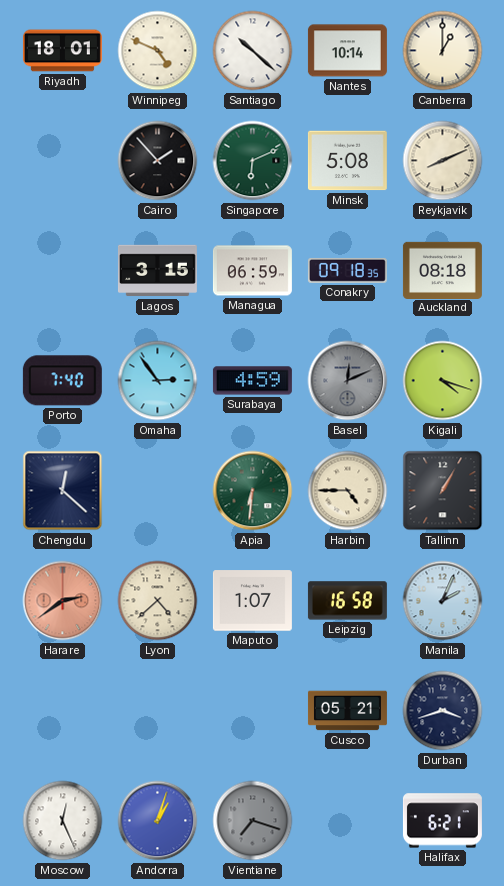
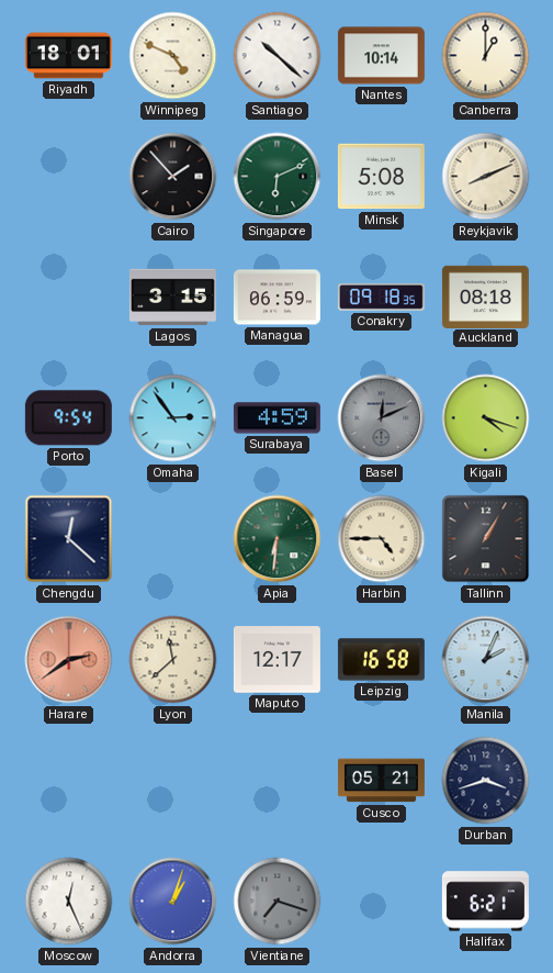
Porto: 7:40 -> 9:54
Lyon: 4:38 -> 11:38
Maputo: 1:07 -> 12:17
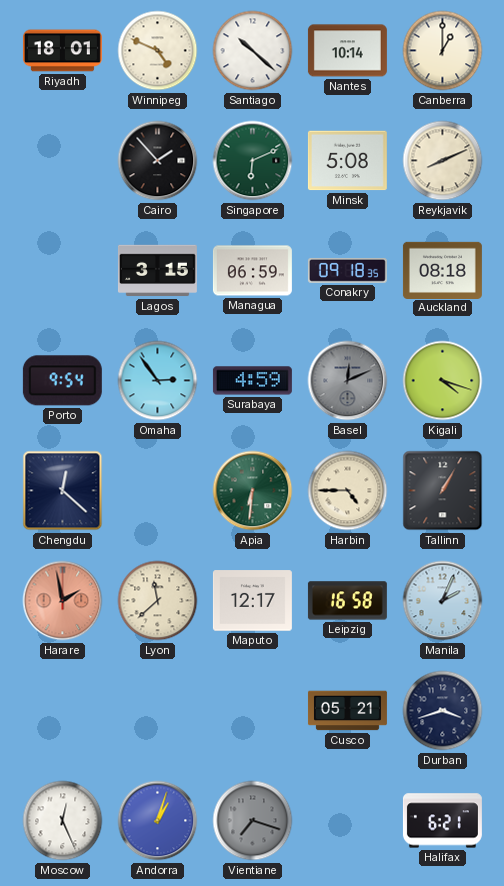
Harare: 2:39 -> 1:58
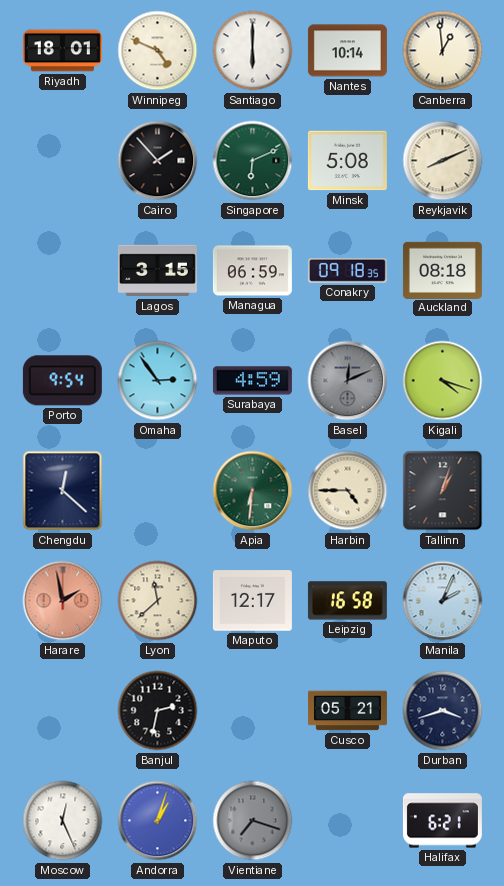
Santiago: 10:22 -> 6:00
Canberra: 1:00 -> 12:59
Tallinn: 1:05 -> 1:03
Banjul: none -> 2:32
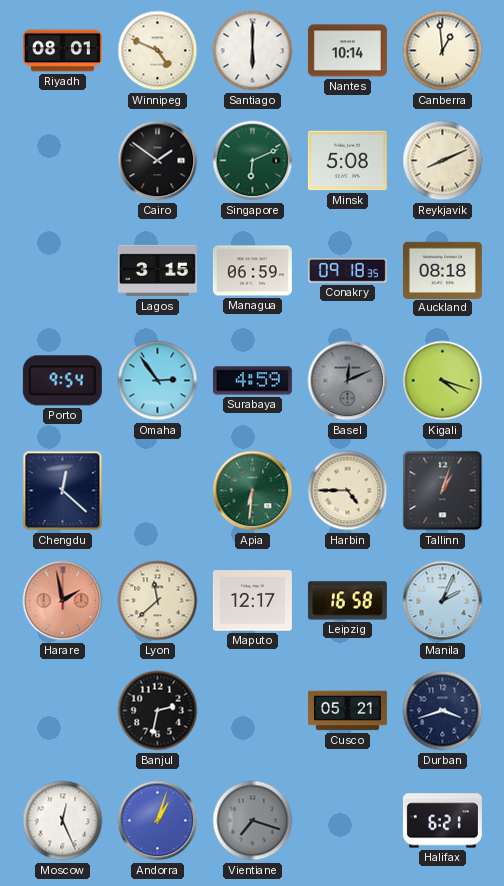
Riyadh: 18:01 -> 08:01
Cairo: 1:53 -> 1:51
